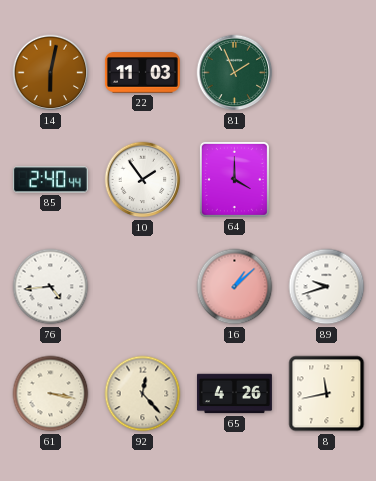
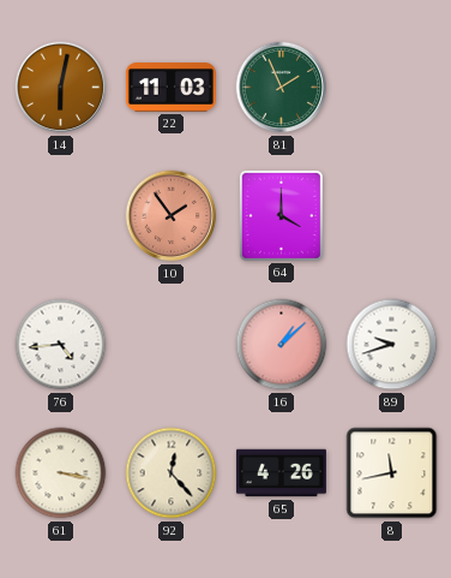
85: 2:40 -> none
10 dial: white -> salmon
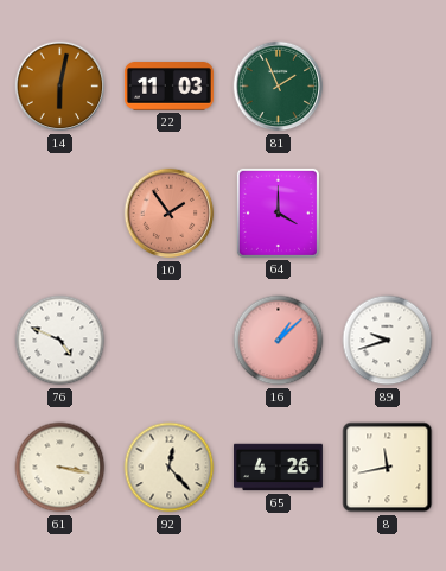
76: 4:44 -> 4:49
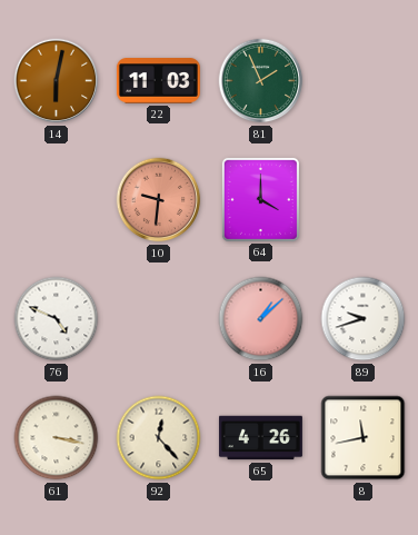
10: 1:54 -> 9:31
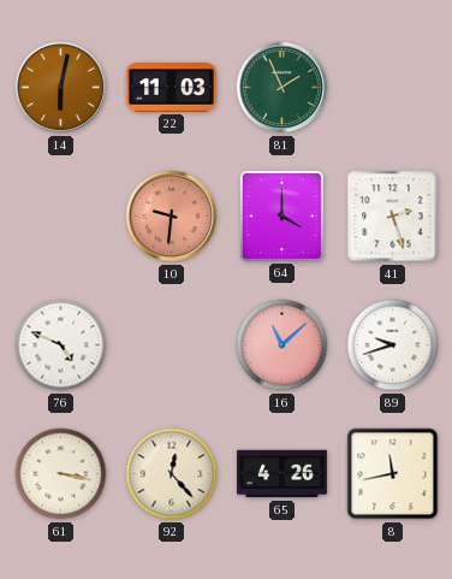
41: none -> 2:27
16: 1:08 -> 11:08
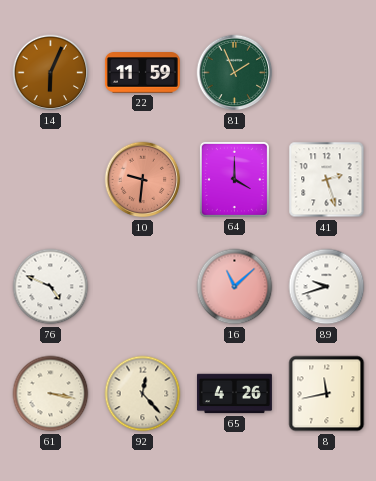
14: 6:02 -> 6:04
22: 11:03 -> 11:59
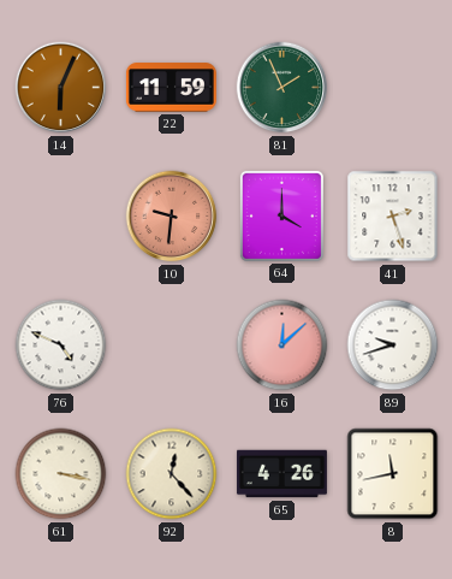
16: 11:08 -> 12:08
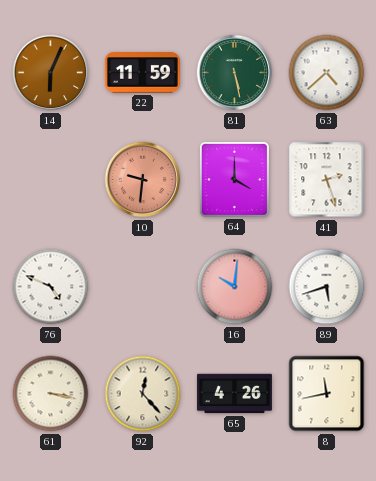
81: 1:56 -> 5:28
63: none -> 4:38
16: 12:08 -> 10:01
89: 9:42 -> 5:42
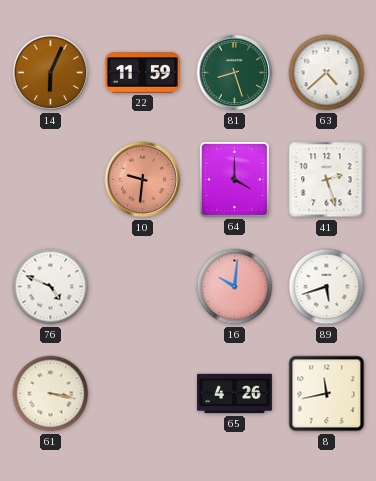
81: 5:28 -> 8:27
92: 12:23 -> none
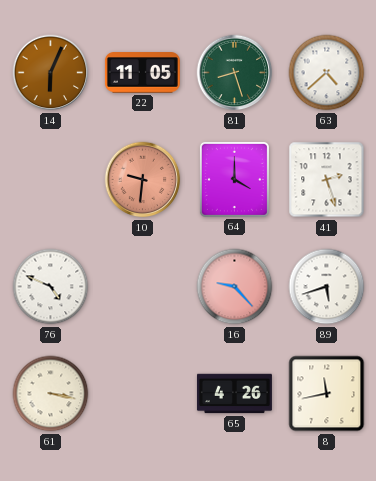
22: 11:59 -> 11:05
16: 10:01 -> 9:23
